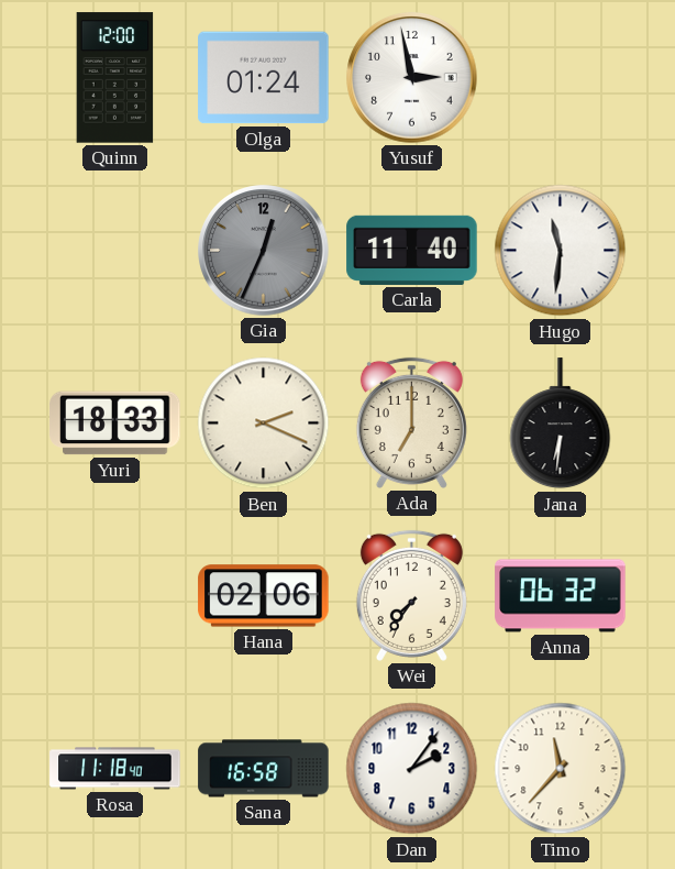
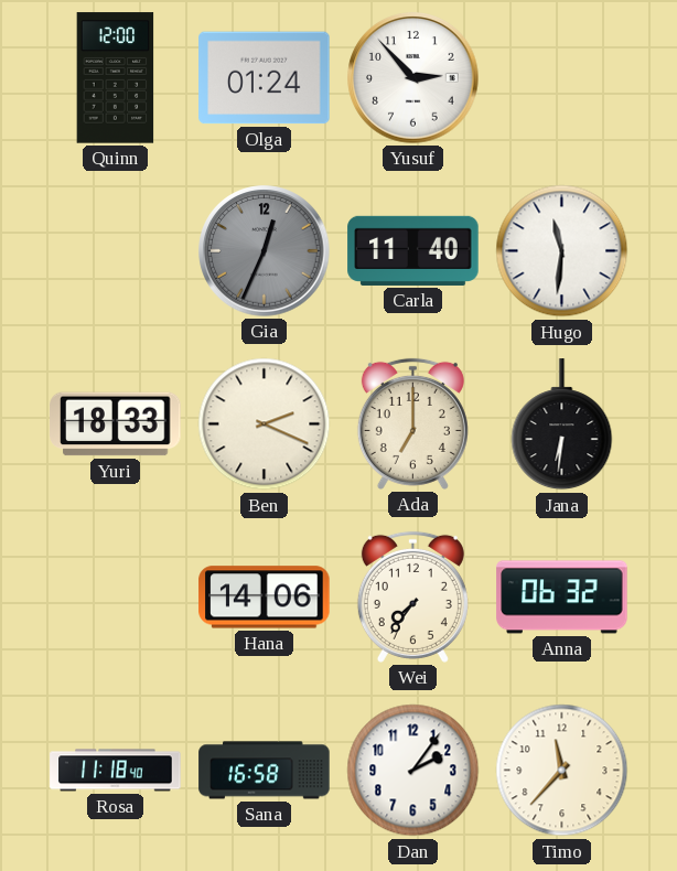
Yusuf: 2:58 -> 2:53
Hana: 02:06 -> 14:06
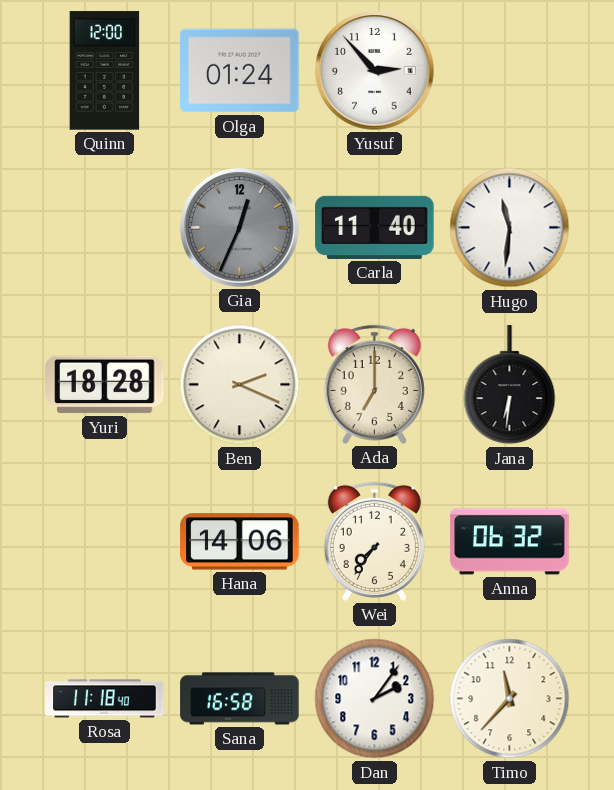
Yuri: 18:33 -> 18:28
